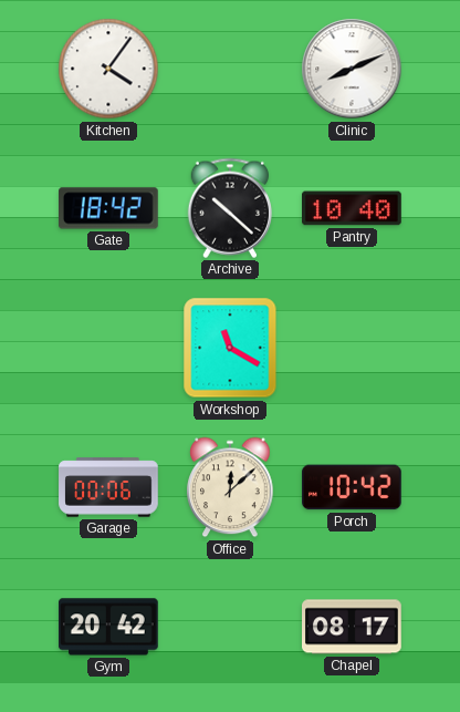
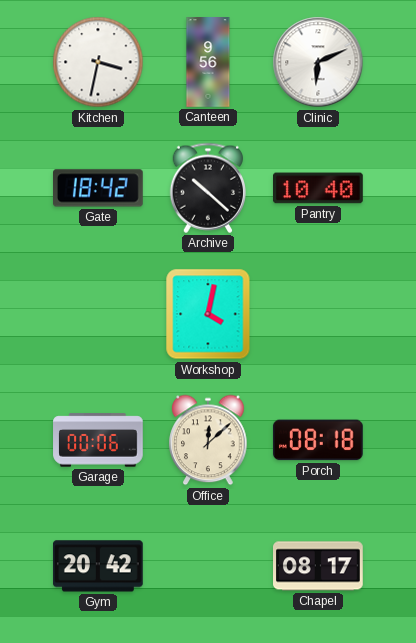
Kitchen: 4:06 -> 3:32
Canteen: none -> 9:56
Clinic: 8:11 -> 6:11
Workshop: 11:20 -> 4:02
Porch: 10:42 -> 08:18
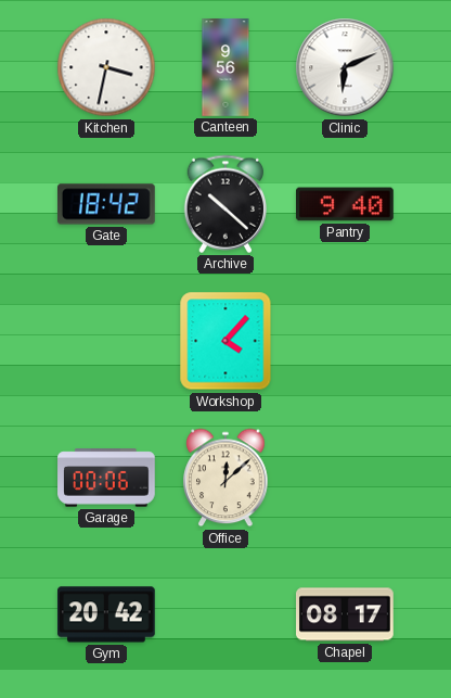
Pantry: 10:40 -> 9:40
Workshop: 4:02 -> 4:07
Porch: 08:18 -> none
